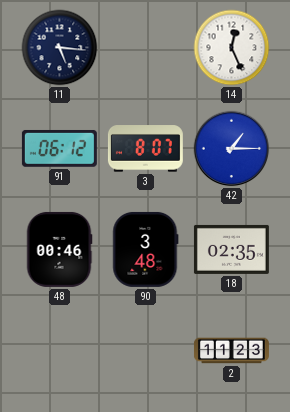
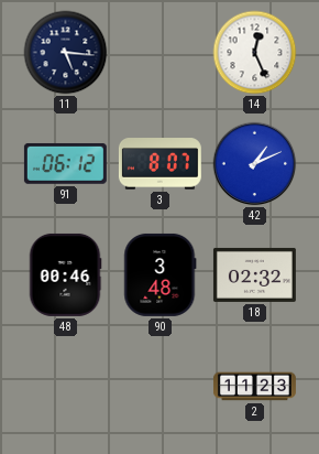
42: 1:15 -> 1:11
18: 02:35 -> 02:32
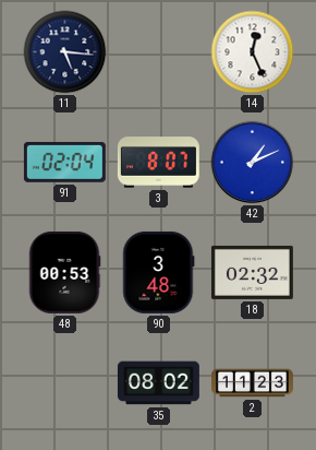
91: 06:12 -> 02:04
48: 00:46 -> 00:53
35: none -> 08:02
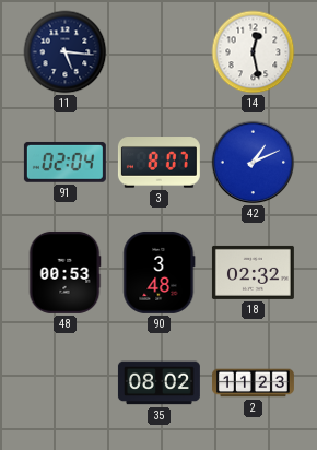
14: 12:26 -> 12:28
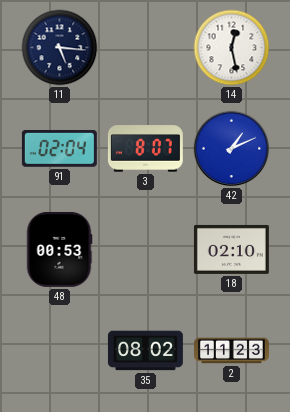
90: 3:48 -> none
18: 02:32 -> 02:10
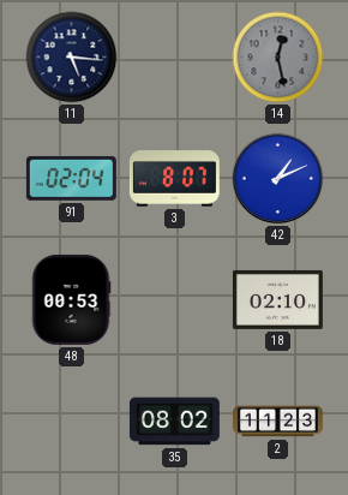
14 dial: white -> grey
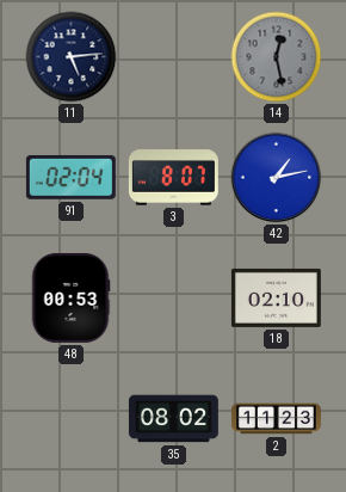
11: 5:16 -> 5:14
42: 1:11 -> 1:13
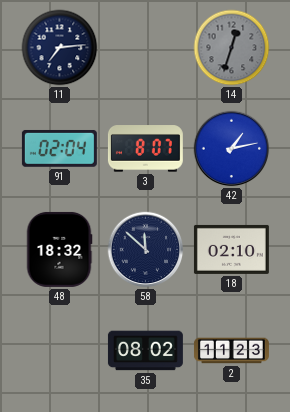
11: 5:14 -> 7:14
14: 12:28 -> 12:33
48: 00:53 -> 18:32
58: none -> 11:52
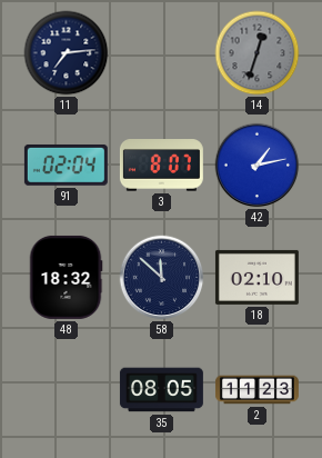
35: 08:02 -> 08:05
